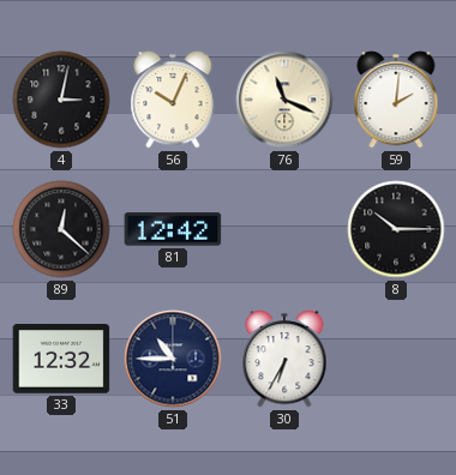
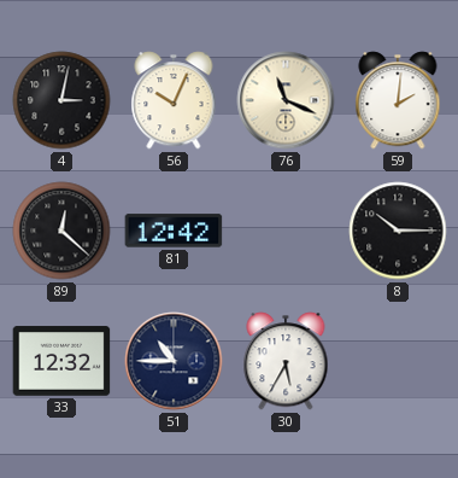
30: 6:35 -> 5:35
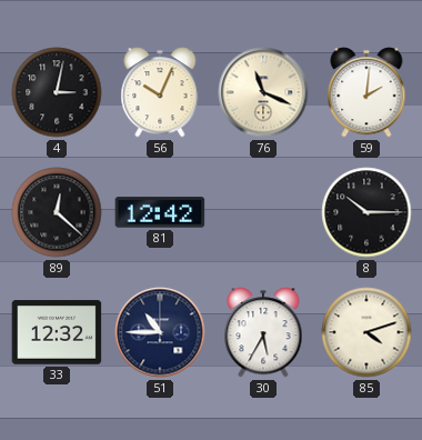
85: none -> 4:12
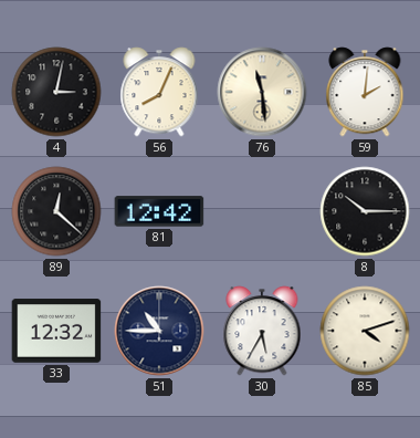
56: 10:04 -> 8:04
76: 11:19 -> 11:29
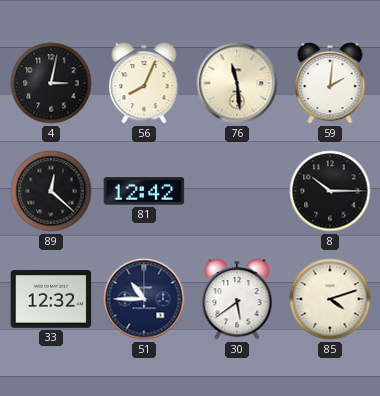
30: 5:35 -> 5:39
